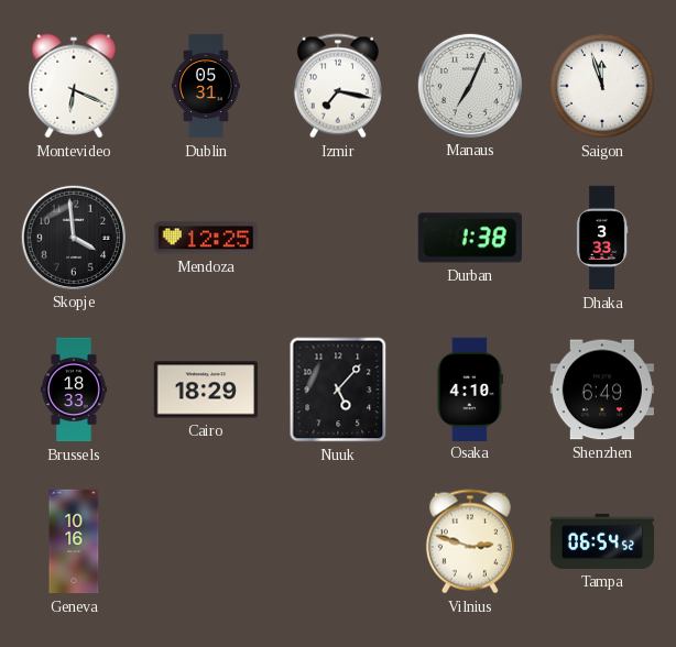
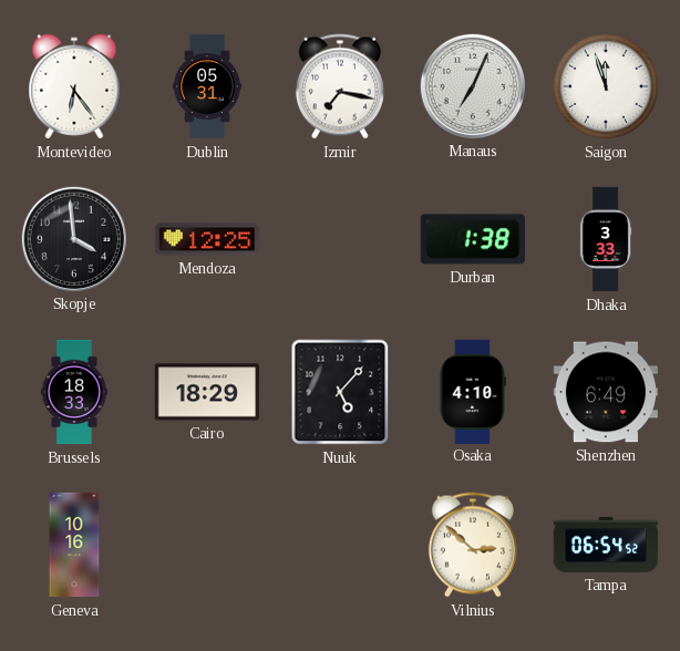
Montevideo: 6:19 -> 6:24
Vilnius: 2:48 -> 2:52
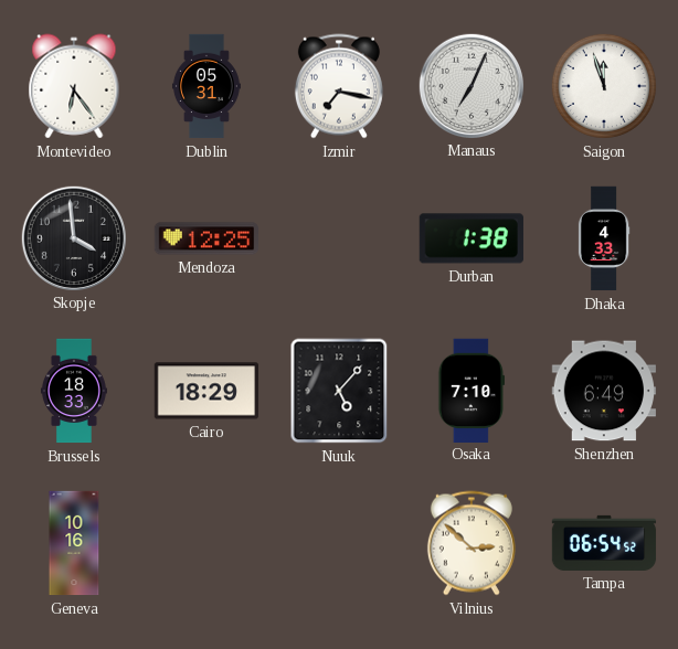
Dhaka: 3:33 -> 4:33
Osaka: 4:10 -> 7:10
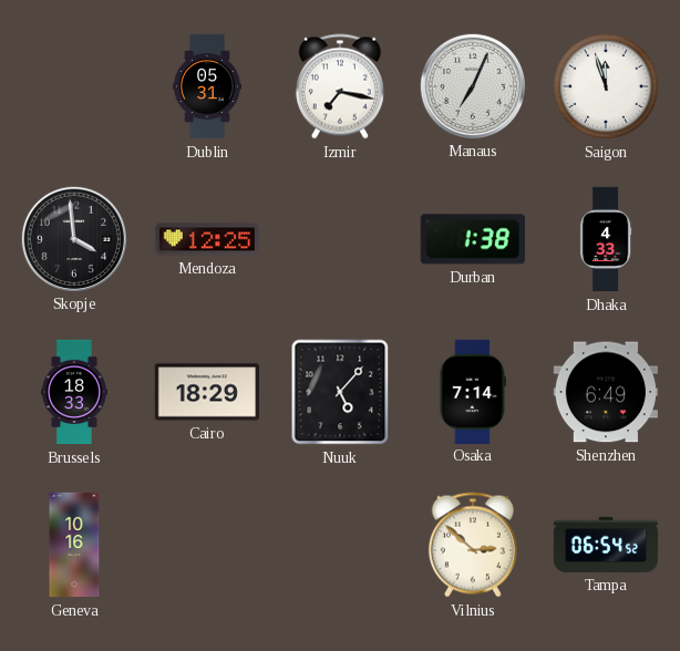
Montevideo: 6:24 -> none
Osaka: 7:10 -> 7:14
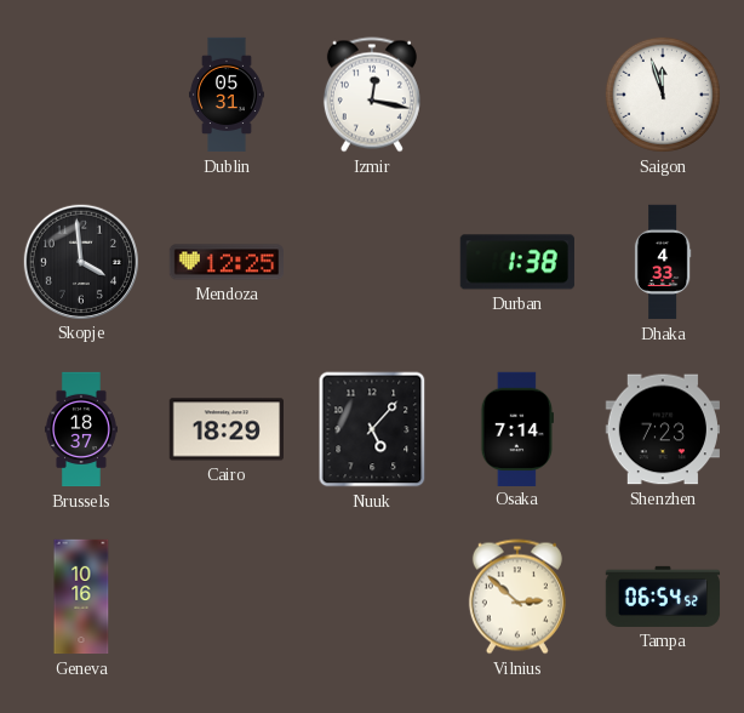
Izmir: 7:17 -> 12:17
Manaus: 7:04 -> none
Brussels: 18:33 -> 18:37
Shenzhen: 6:49 -> 7:23
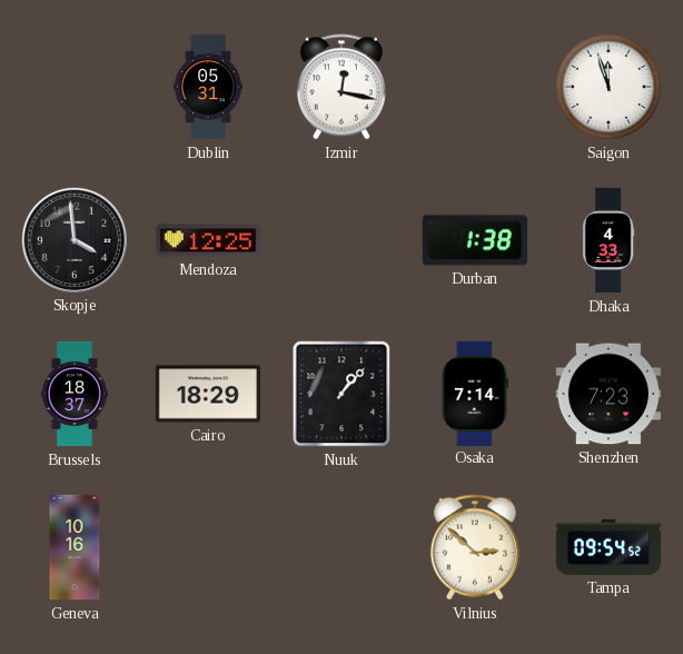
Nuuk: 5:07 -> 1:07
Tampa: 06:54 -> 09:54
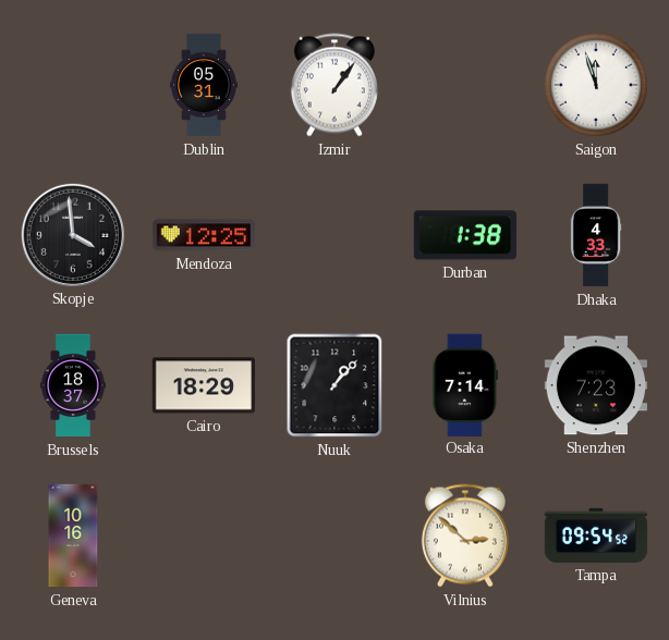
Izmir: 12:17 -> 1:06
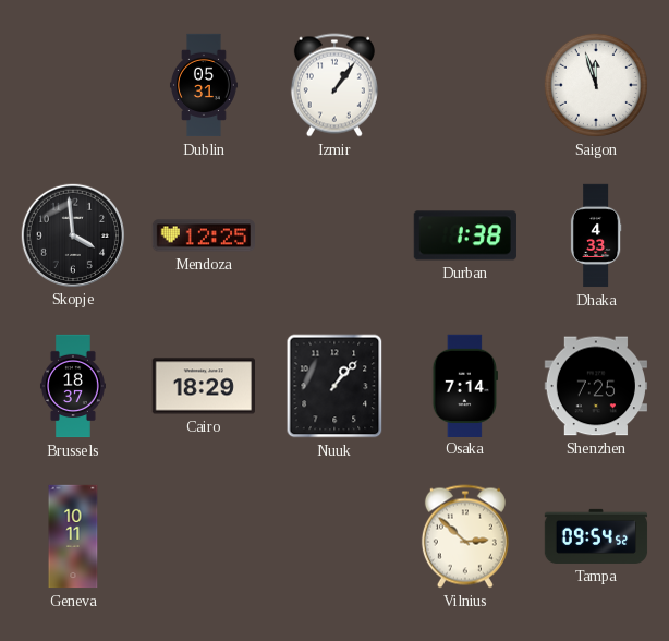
Shenzhen: 7:23 -> 7:25
Geneva: 10:16 -> 10:11
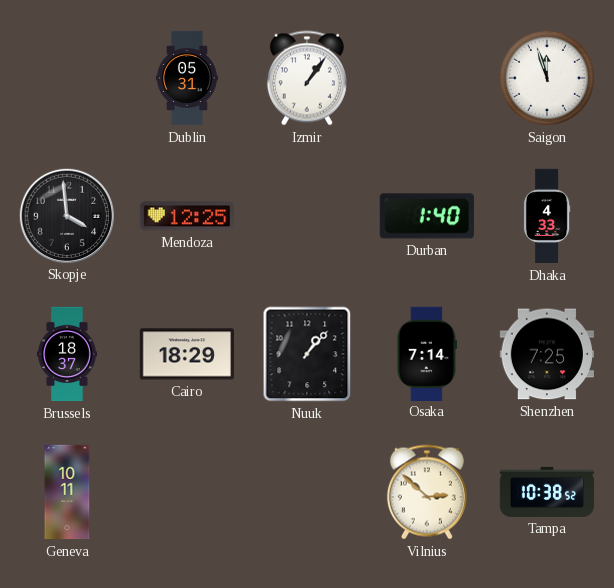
Durban: 1:38 -> 1:40
Tampa: 09:54 -> 10:38
